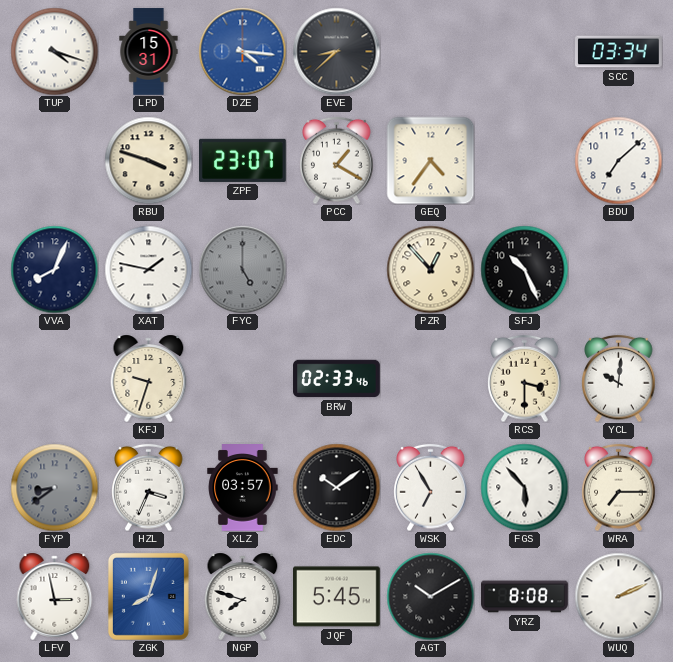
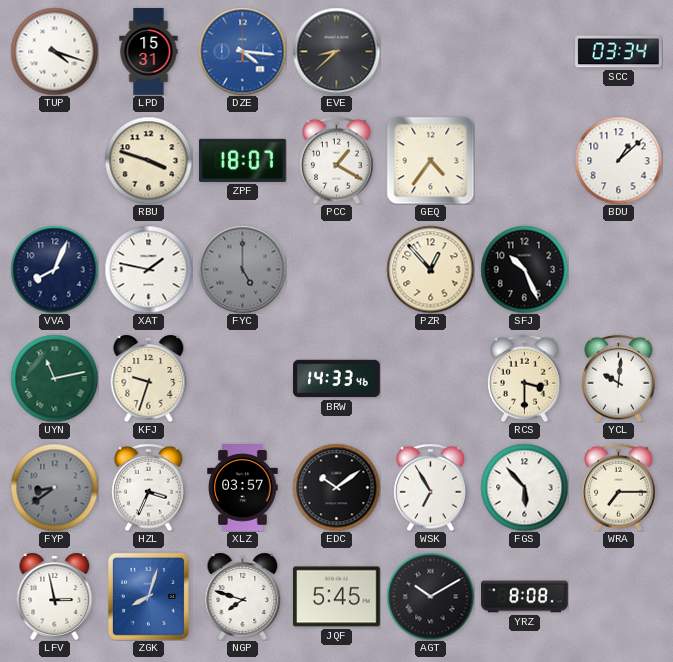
ZPF: 23:07 -> 18:07
BDU: 7:08 -> 1:08
UYN: none -> 11:13
BRW: 02:33 -> 14:33
WUQ: 2:11 -> none
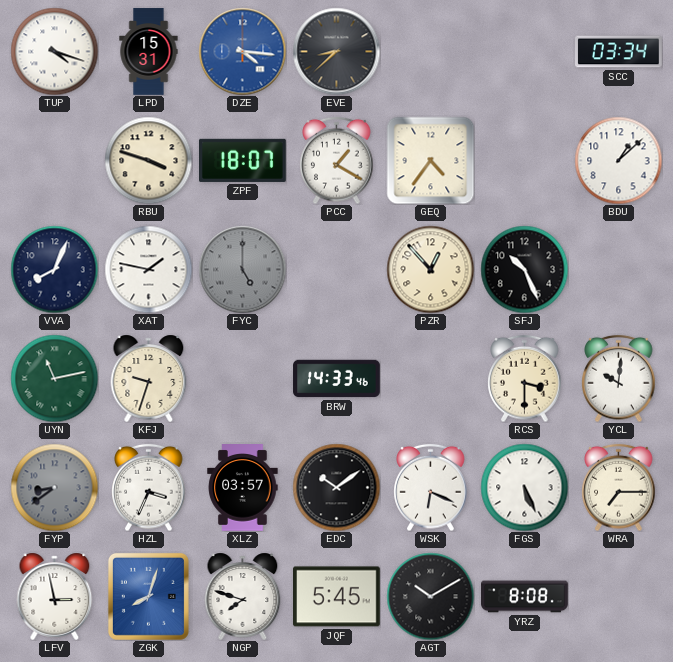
WSK: 6:55 -> 6:19
FGS: 5:53 -> 5:26
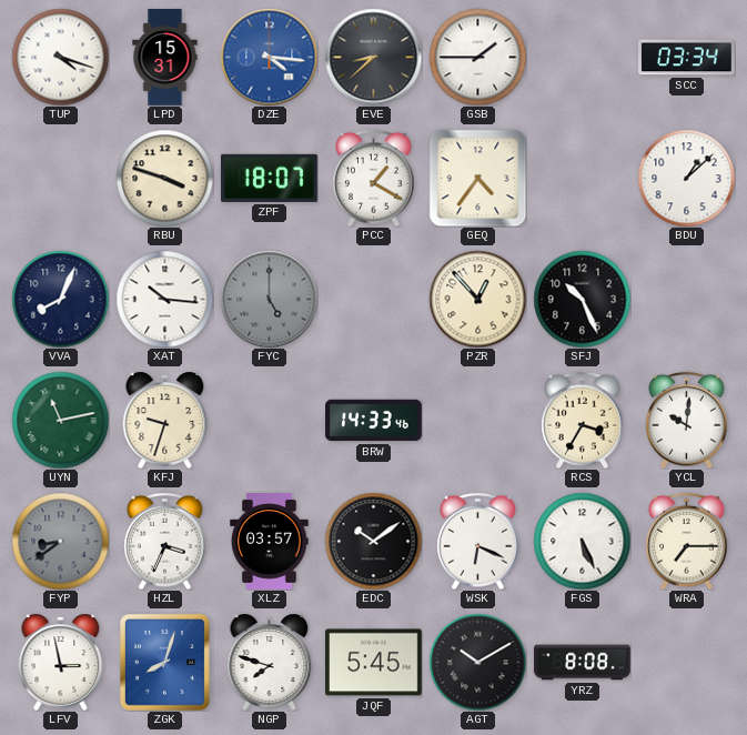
GSB: none -> 1:45
XAT: 1:47 -> 10:16
RCS: 3:30 -> 3:35
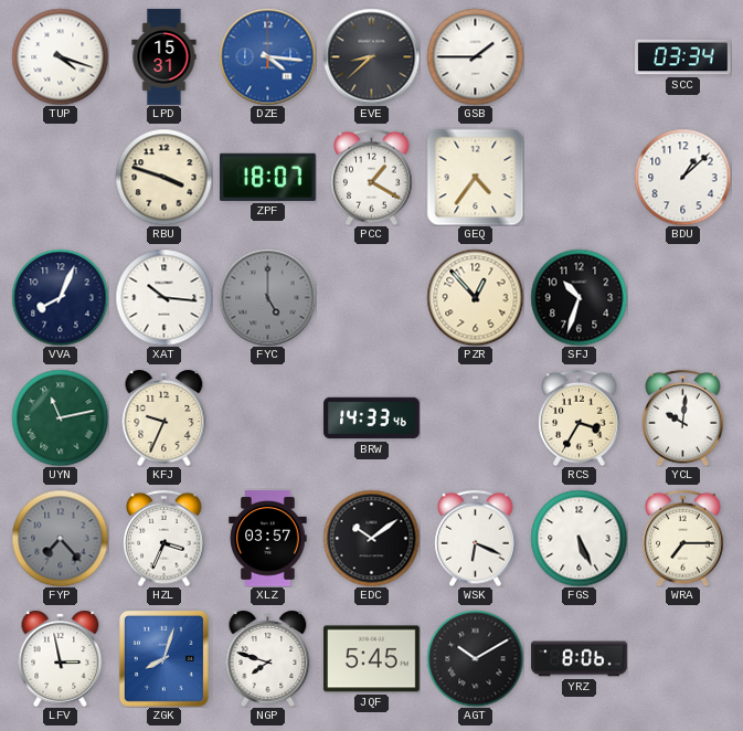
SFJ: 10:26 -> 10:33
KFJ: 9:33 -> 9:34
FYP: 8:39 -> 7:23
YRZ: 8:08 -> 8:06
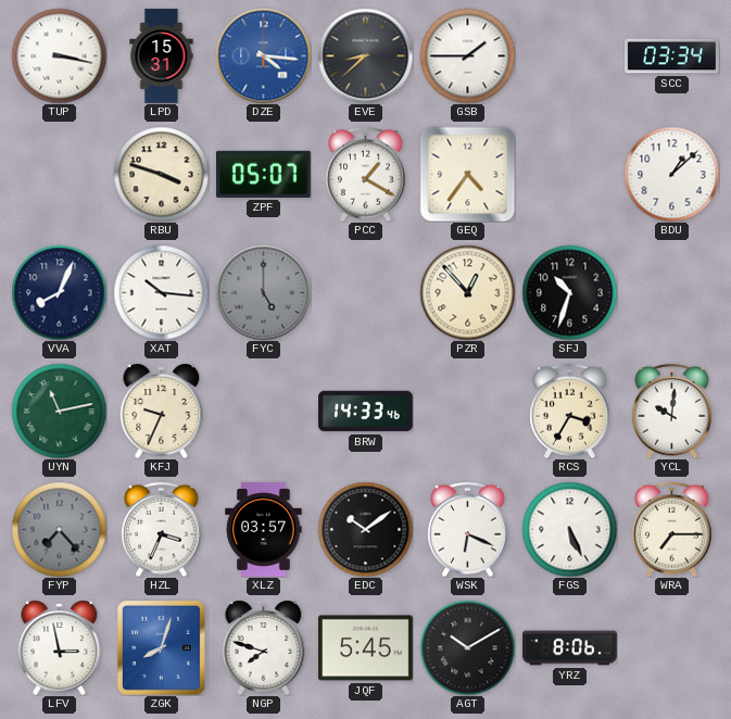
TUP: 4:18 -> 3:17
ZPF: 18:07 -> 05:07
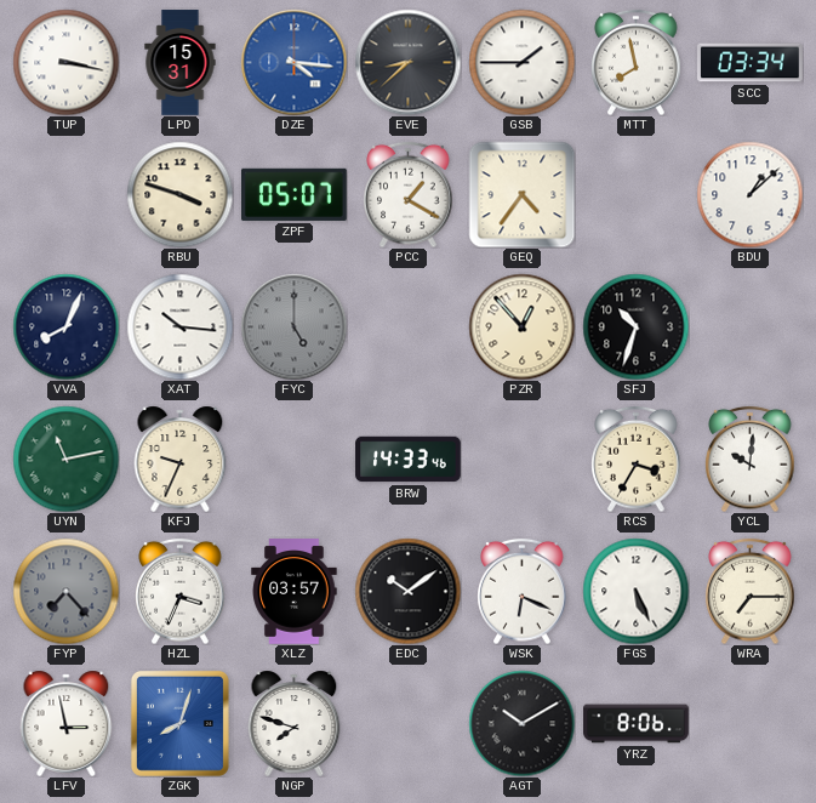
MTT: none -> 7:58
JQF: 5:45 -> none
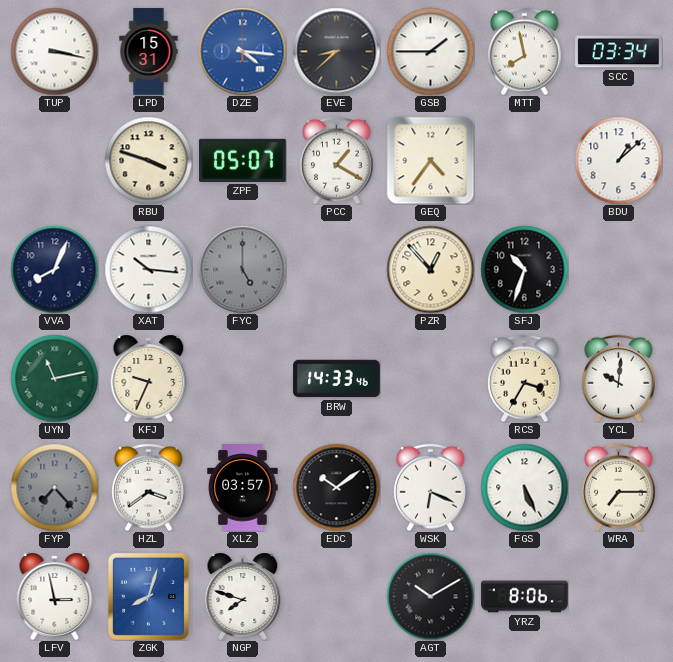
HZL: 3:34 -> 3:39
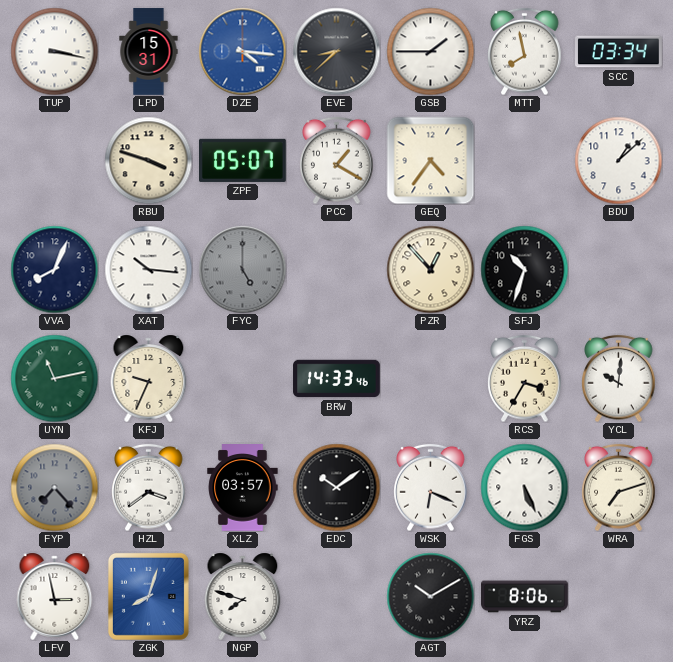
WRA: 7:15 -> 7:12
